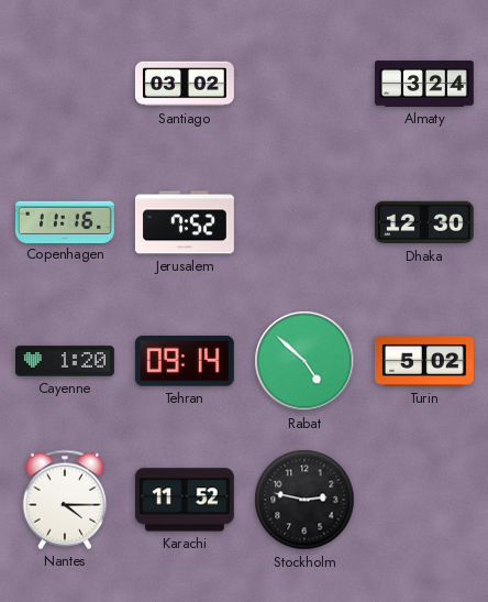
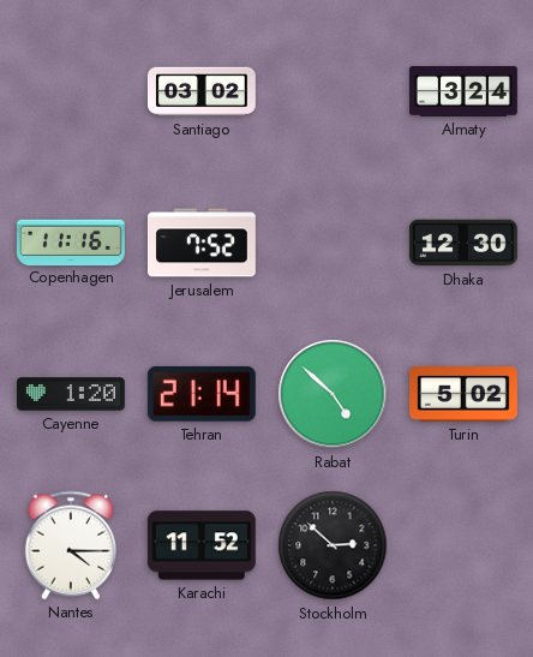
Tehran: 09:14 -> 21:14
Stockholm: 2:47 -> 2:52
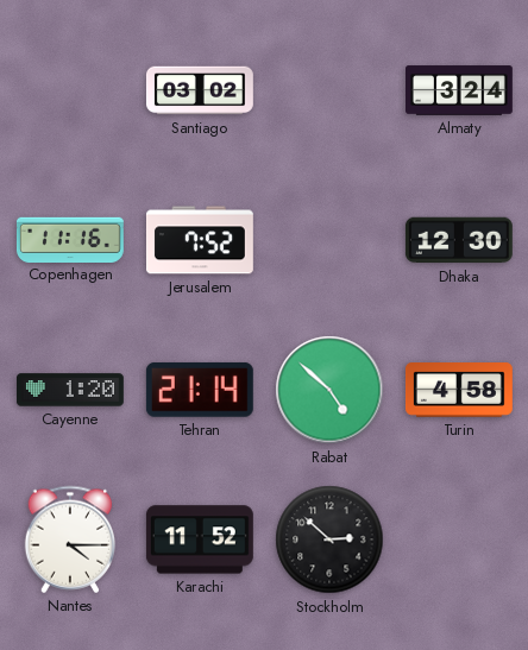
Turin: 5:02 -> 4:58
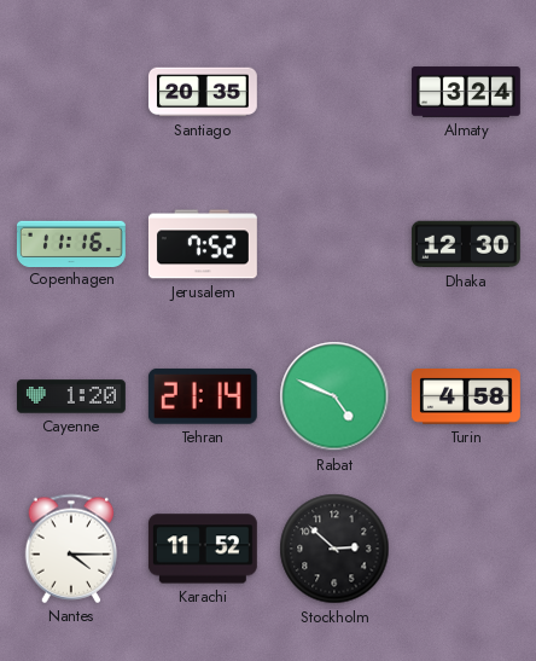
Santiago: 03:02 -> 20:35
Rabat: 4:52 -> 4:49
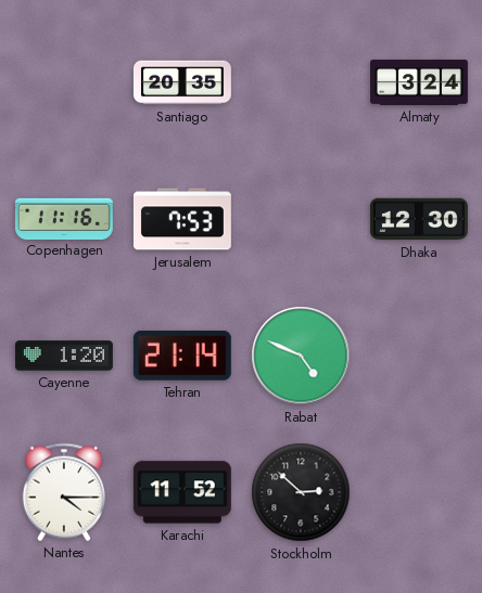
Jerusalem: 7:52 -> 7:53
Turin: 4:58 -> none
